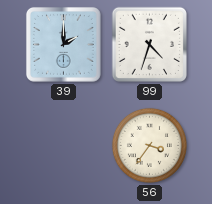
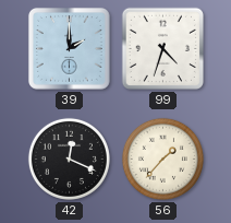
42: none -> 12:19
56: 3:36 -> 1:37
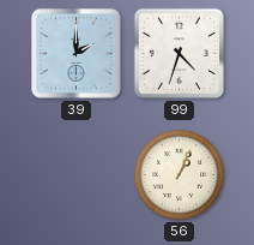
42: 12:19 -> none
56: 1:37 -> 1:04
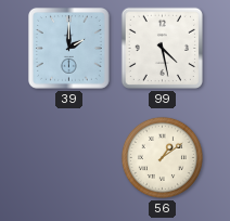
99: 4:33 -> 4:28
56: 1:04 -> 1:09
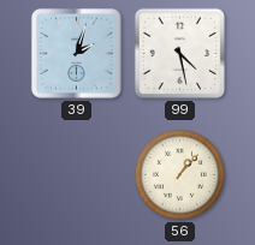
39: 2:00 -> 2:03
56: 1:09 -> 1:07
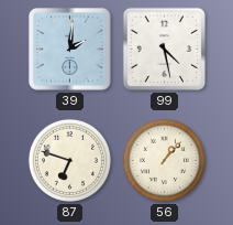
39: 2:03 -> 2:01
87: none -> 6:48
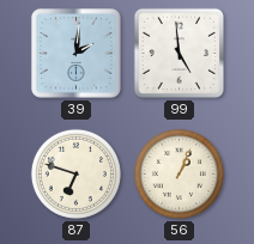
99: 4:28 -> 4:59
56: 1:07 -> 1:04
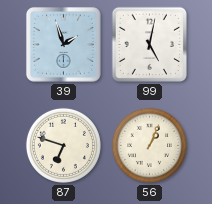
39: 2:01 -> 1:57
99: 4:59 -> 5:02
